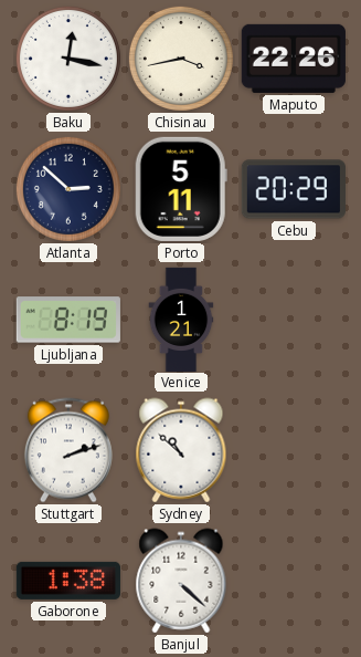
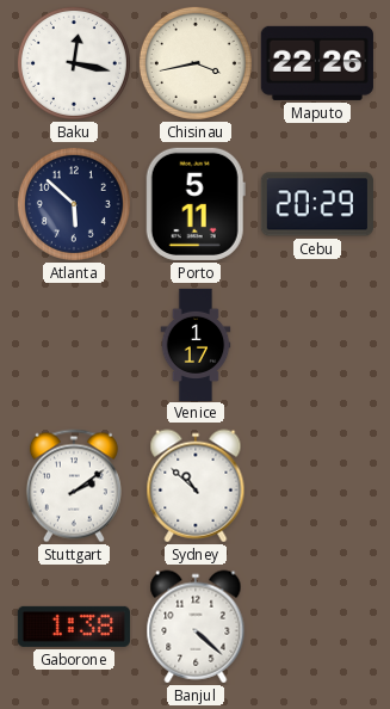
Atlanta: 2:52 -> 5:52
Ljubljana: 8:19 -> none
Venice: 1:21 -> 1:17
Stuttgart: 2:12 -> 2:09
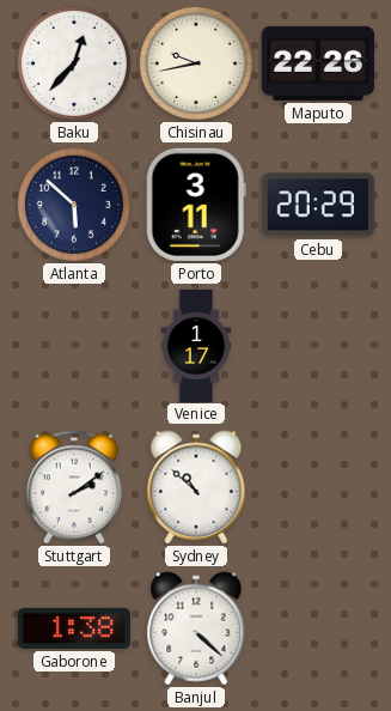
Baku: 12:17 -> 12:37
Chisinau: 3:43 -> 9:43
Porto: 5:11 -> 3:11
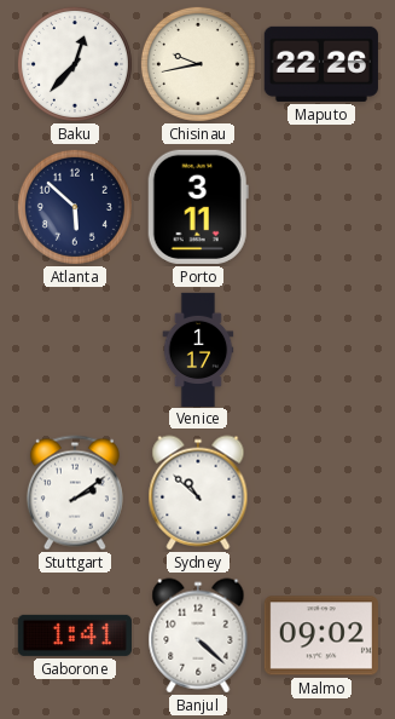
Cebu: 20:29 -> none
Gaborone: 1:38 -> 1:41
Malmo: none -> 09:02
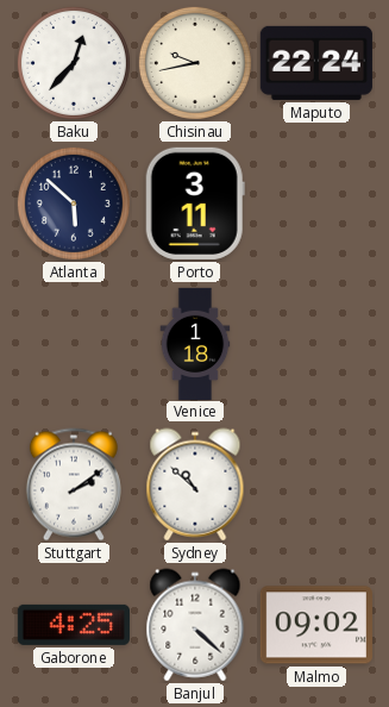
Maputo: 22:26 -> 22:24
Venice: 1:17 -> 1:18
Gaborone: 1:41 -> 4:25
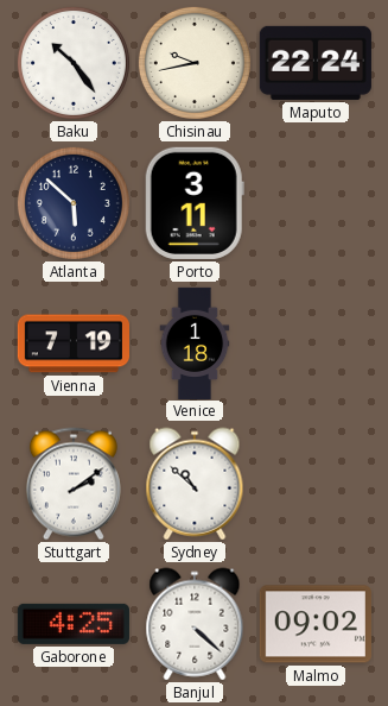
Baku: 12:37 -> 10:24
Vienna: none -> 7:19
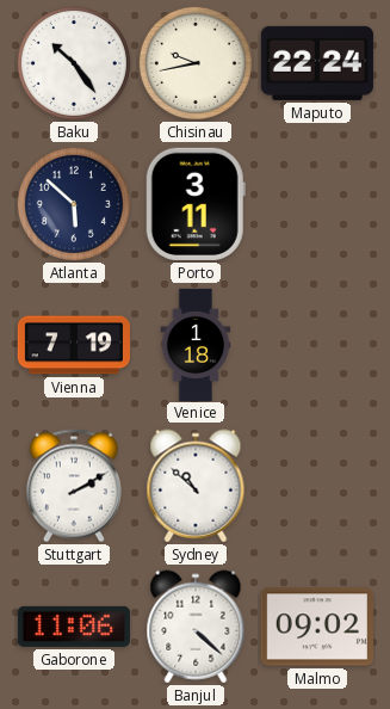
Stuttgart: 2:09 -> 2:10
Gaborone: 4:25 -> 11:06
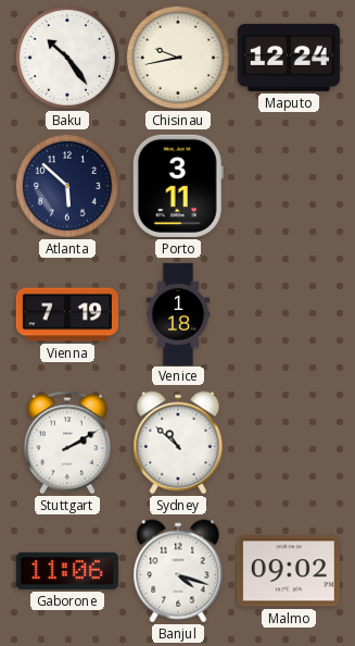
Maputo: 22:24 -> 12:24
Banjul: 4:22 -> 4:18
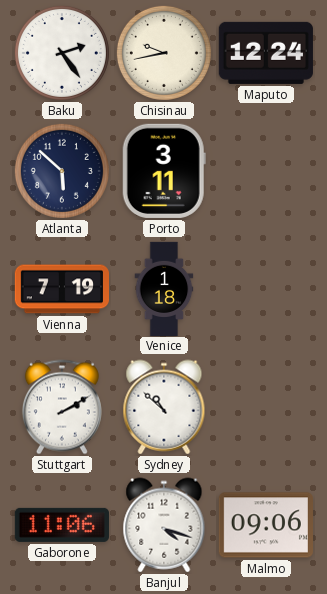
Baku: 10:24 -> 2:24
Malmo: 09:02 -> 09:06
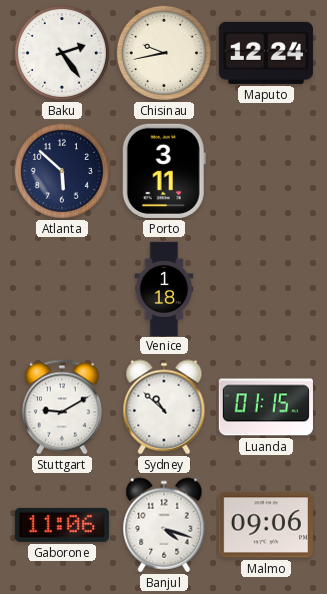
Vienna: 7:19 -> none
Stuttgart: 2:10 -> 9:10
Luanda: none -> 01:15
